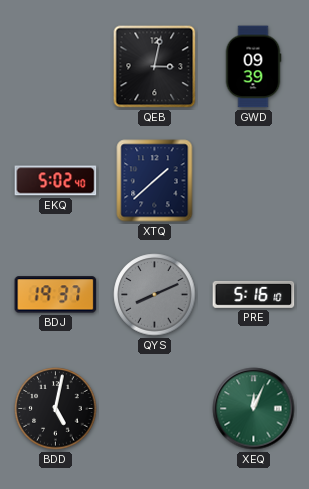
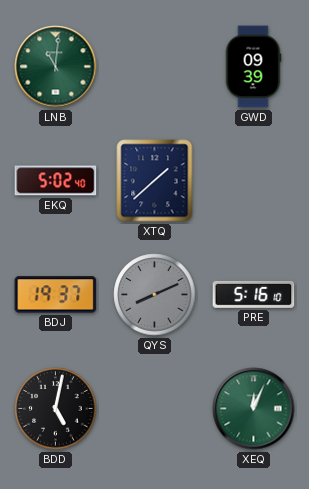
LNB: none -> 11:01
QEB: 3:02 -> none
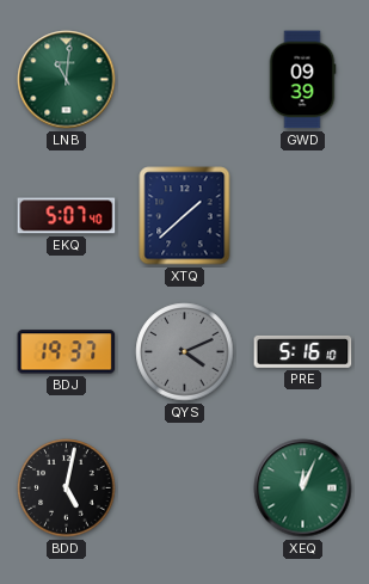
EKQ: 5:02 -> 5:07
QYS: 8:11 -> 4:11
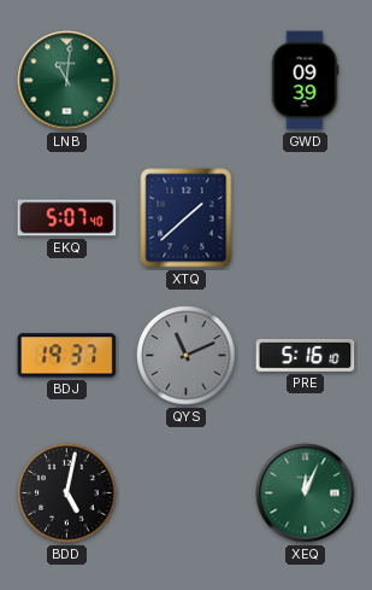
QYS: 4:11 -> 11:11
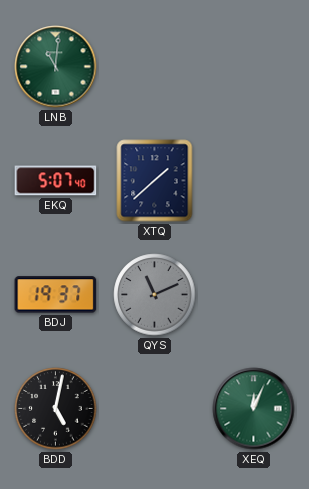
GWD: 09:39 -> none
PRE: 5:16 -> none
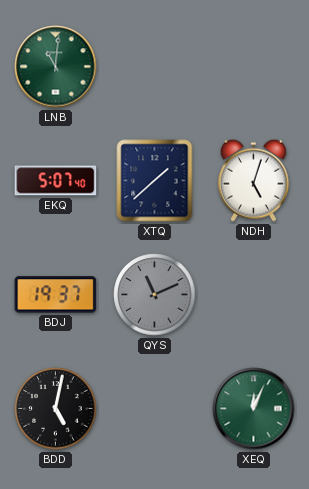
NDH: none -> 5:03
